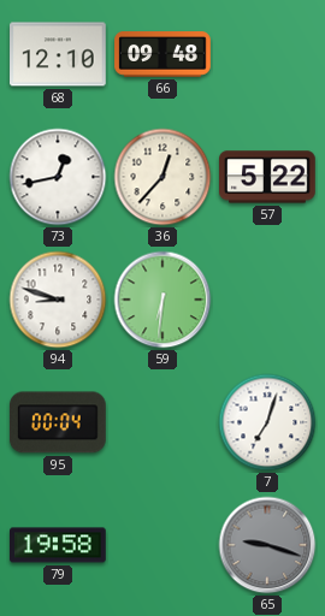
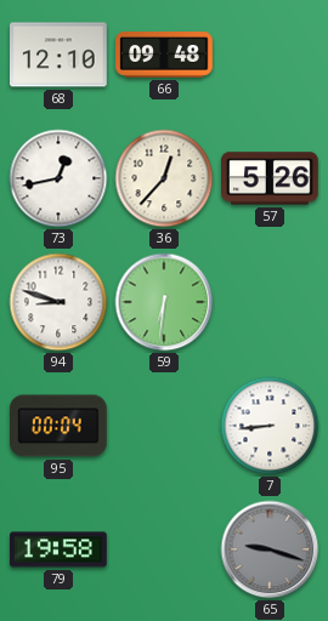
57: 5:22 -> 5:26
7: 7:03 -> 8:44
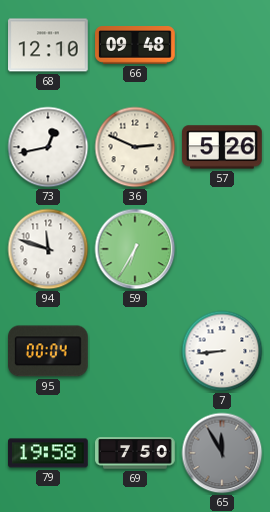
36: 12:37 -> 2:49
94: 8:48 -> 11:48
59: 6:31 -> 6:35
69: none -> 7:50
65: 9:18 -> 11:55
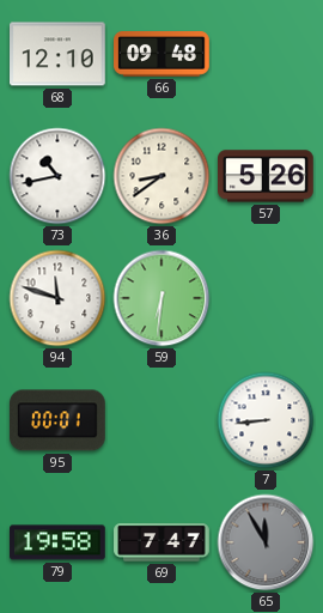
73: 12:43 -> 10:43
36: 2:49 -> 8:39
59: 6:35 -> 6:31
95: 00:04 -> 00:01
69: 7:50 -> 7:47
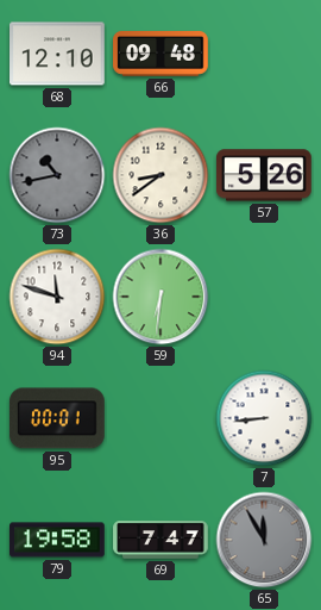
73 dial: white -> grey
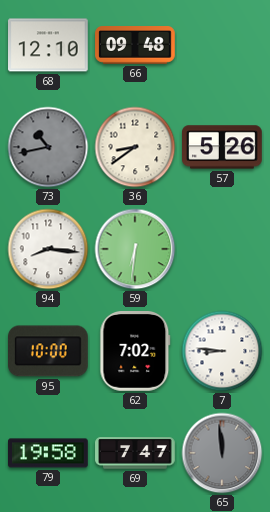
94: 11:48 -> 8:16
95: 00:01 -> 10:00
62: none -> 7:02
7: 8:44 -> 8:46
65: 11:55 -> 11:59
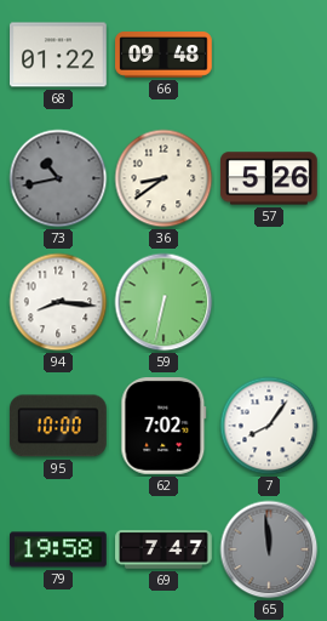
68: 12:10 -> 01:22
59: 6:31 -> 6:32
7: 8:46 -> 8:06
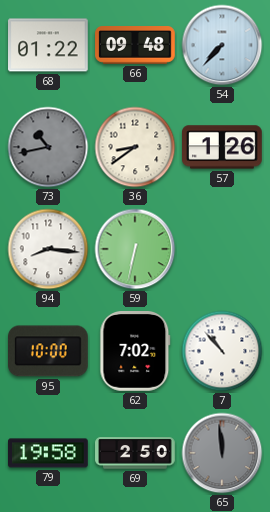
54: none -> 7:37
57: 5:26 -> 1:26
7: 8:06 -> 10:53
69: 7:47 -> 2:50
